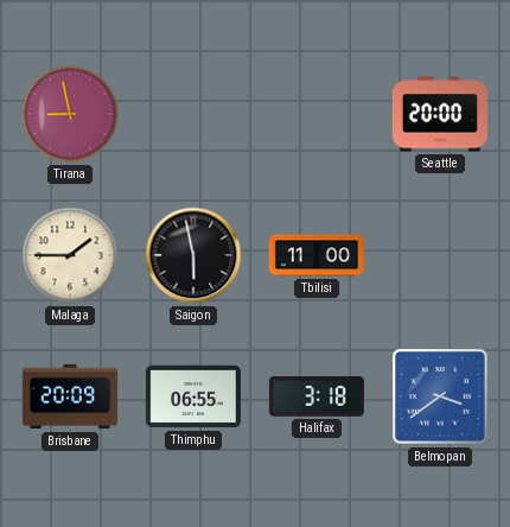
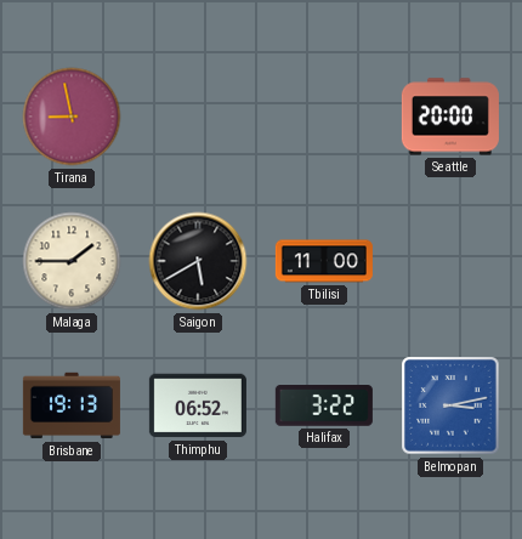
Saigon: 5:58 -> 5:40
Brisbane: 20:09 -> 19:13
Thimphu: 06:55 -> 06:52
Halifax: 3:18 -> 3:22
Belmopan: 3:39 -> 3:13
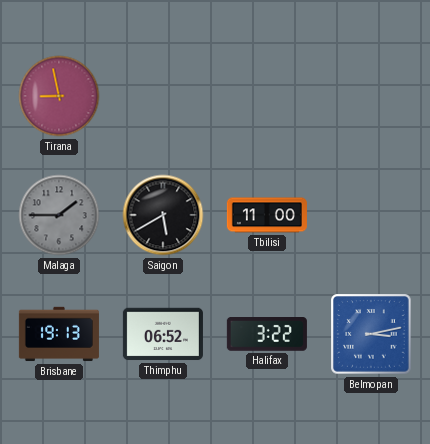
Seattle: 20:00 -> none
Malaga dial: cream -> grey
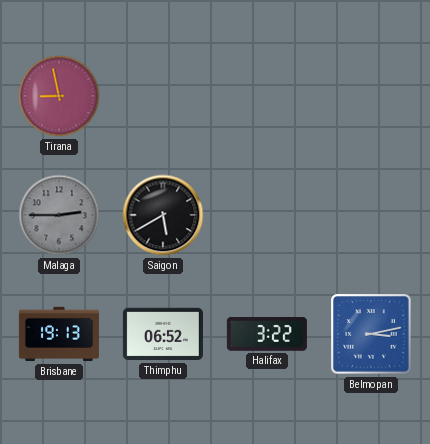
Malaga: 1:45 -> 2:45
Tbilisi: 11:00 -> none
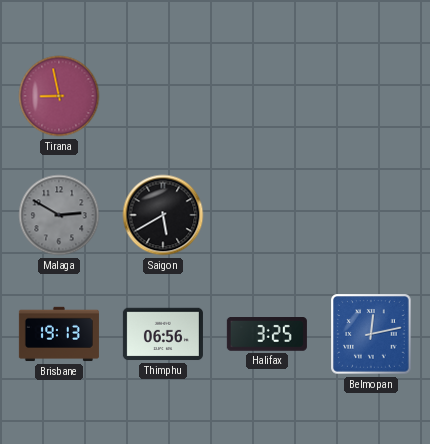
Malaga: 2:45 -> 2:50
Thimphu: 06:52 -> 06:56
Halifax: 3:22 -> 3:25
Belmopan: 3:13 -> 12:13
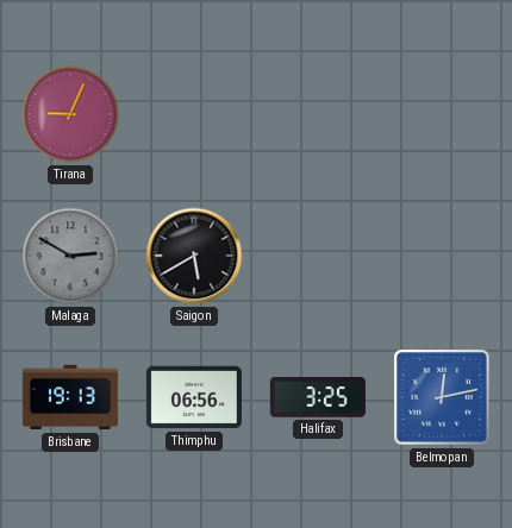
Tirana: 8:58 -> 9:04
